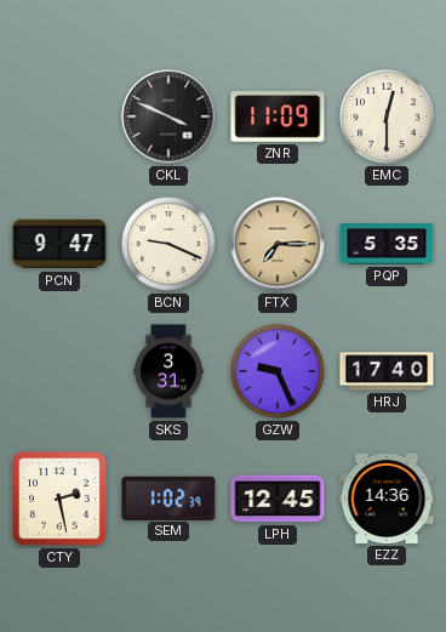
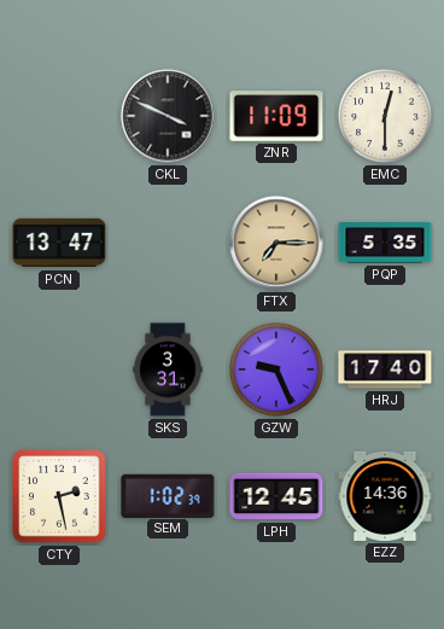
PCN: 9:47 -> 13:47
BCN: 9:19 -> none
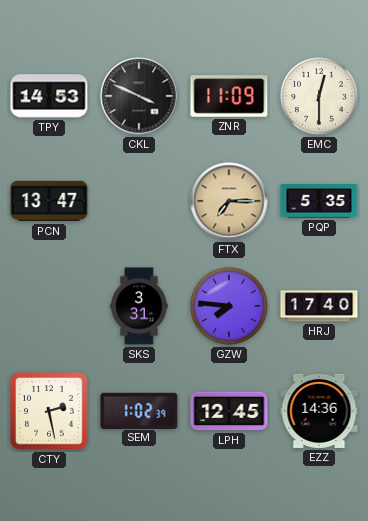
TPY: none -> 14:53
GZW: 9:26 -> 7:46
